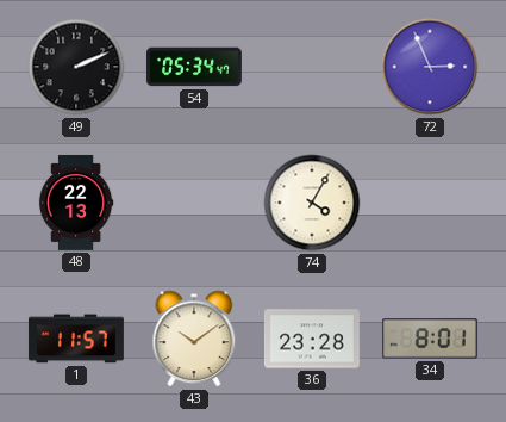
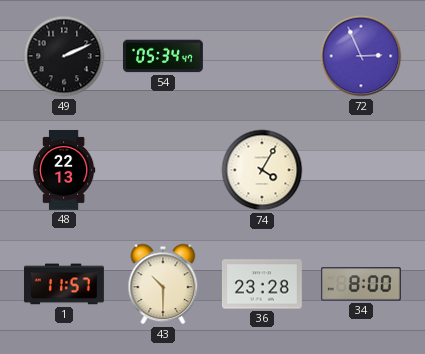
43: 10:09 -> 10:30
34: 8:01 -> 8:00
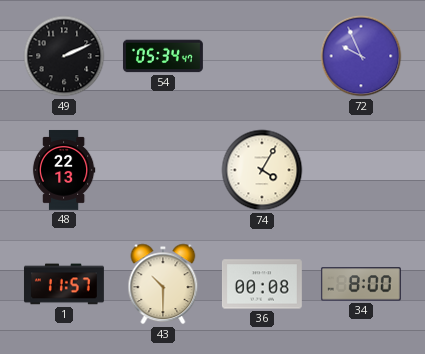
72: 2:56 -> 9:56
36: 23:28 -> 00:08
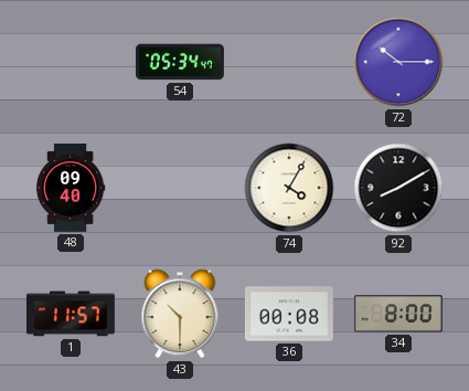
49: 2:11 -> none
72: 9:56 -> 10:15
48: 22:13 -> 09:40
92: none -> 8:10
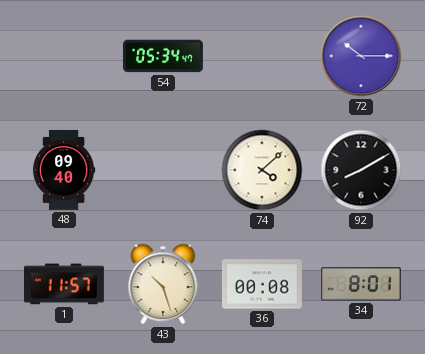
74: 4:05 -> 4:08
43: 10:30 -> 10:27
34: 8:00 -> 8:01
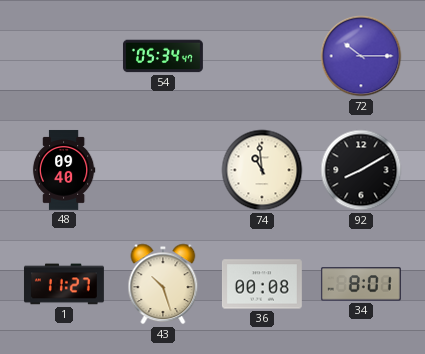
74: 4:08 -> 10:59
1: 11:57 -> 11:27
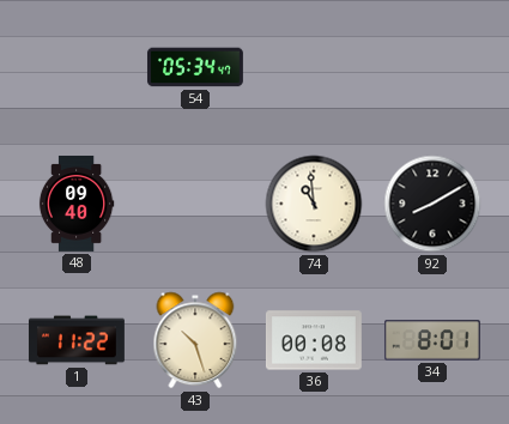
72: 10:15 -> none
1: 11:27 -> 11:22
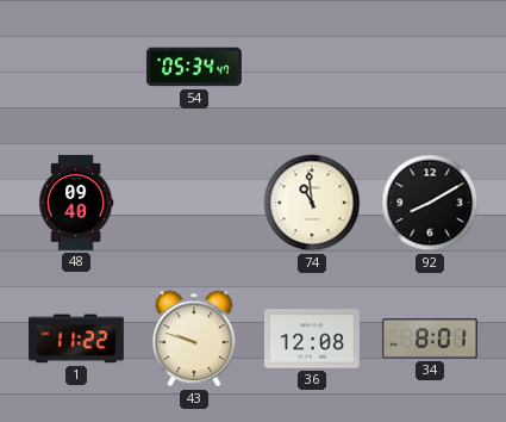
43: 10:27 -> 9:48
36: 00:08 -> 12:08
